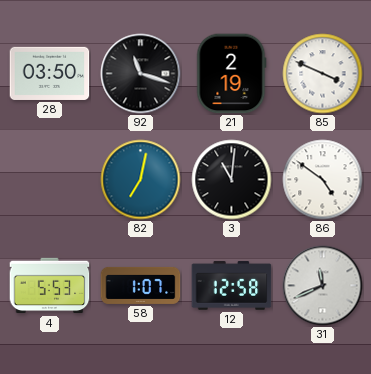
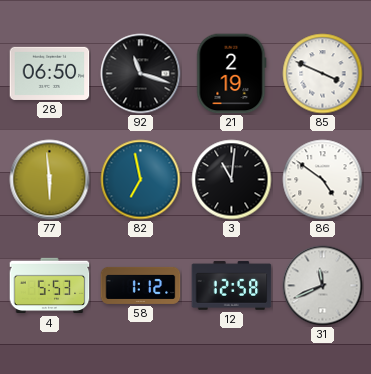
28: 03:50 -> 06:50
77: none -> 5:59
82: 7:02 -> 6:58
58: 1:07 -> 1:12
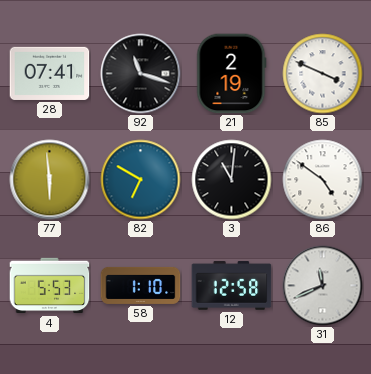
28: 06:50 -> 07:41
82: 6:58 -> 6:50
58: 1:12 -> 1:10
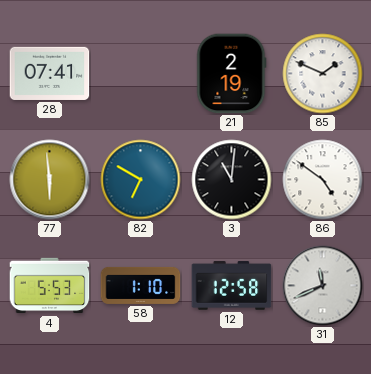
92: 11:18 -> none
85: 3:49 -> 1:49
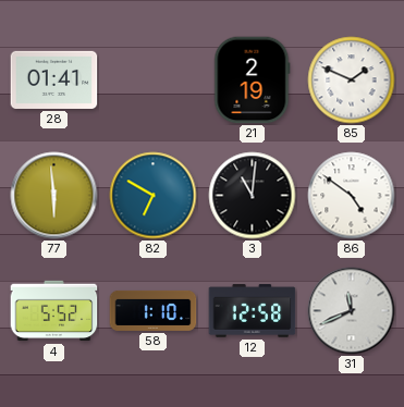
28: 07:41 -> 01:41
4: 5:53 -> 5:52
